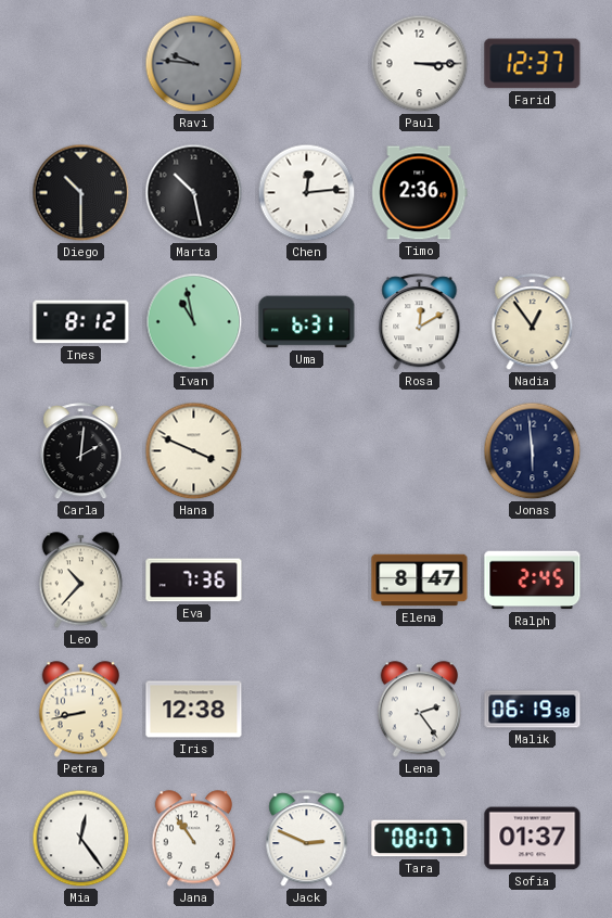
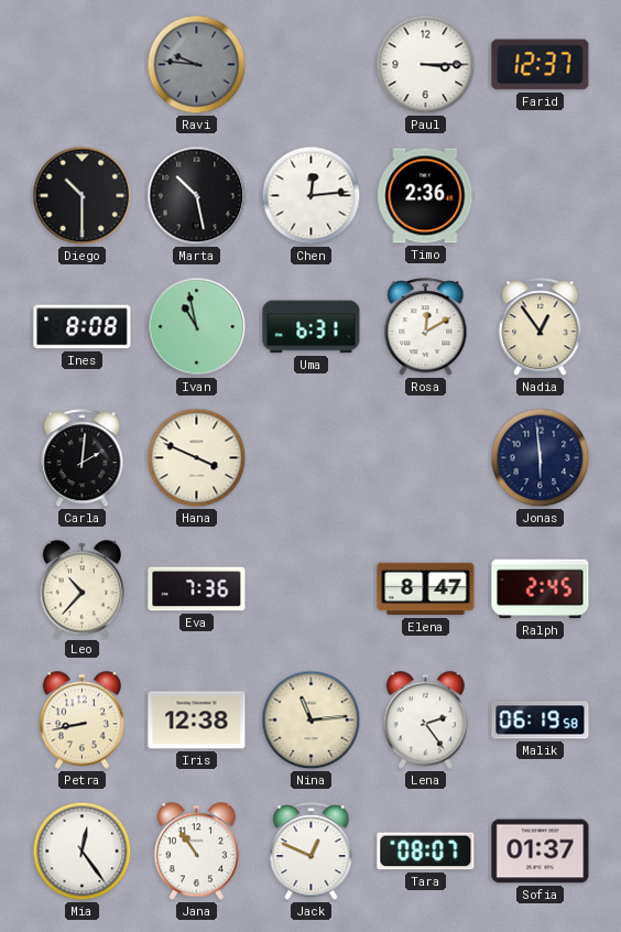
Ines: 8:12 -> 8:08
Nina: none -> 11:14
Jack: 2:49 -> 12:49
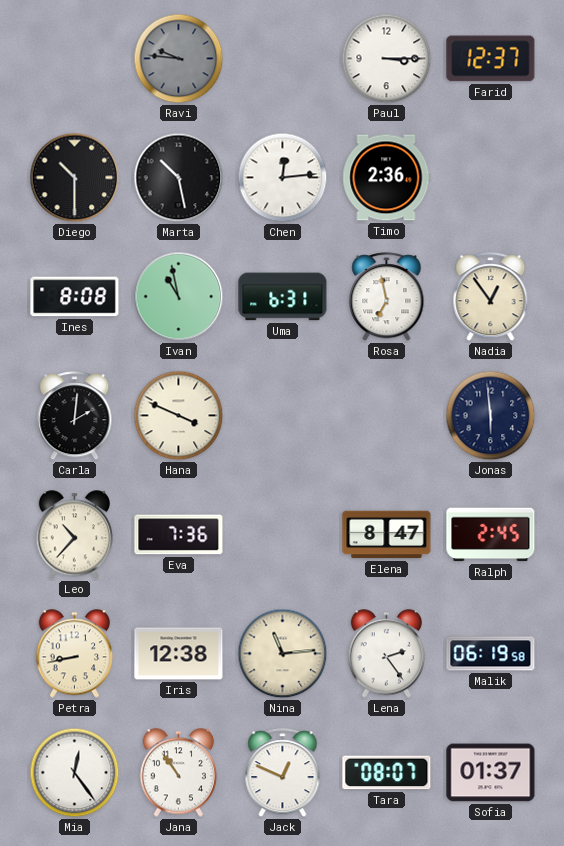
Rosa: 12:10 -> 6:58
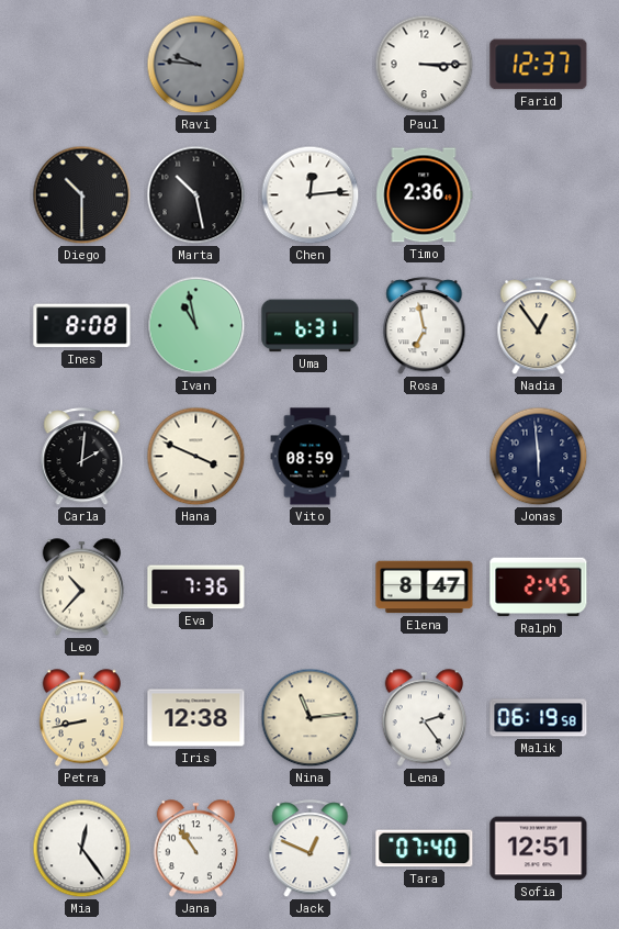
Vito: none -> 08:59
Tara: 08:07 -> 07:40
Sofia: 01:37 -> 12:51
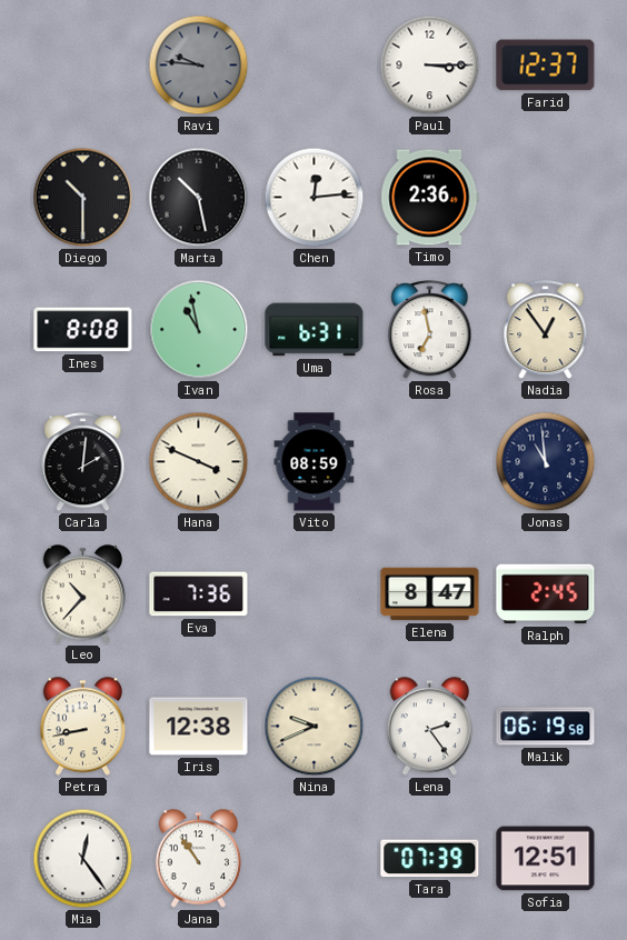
Jonas: 5:59 -> 10:59
Nina: 11:14 -> 9:41
Jack: 12:49 -> none
Tara: 07:40 -> 07:39
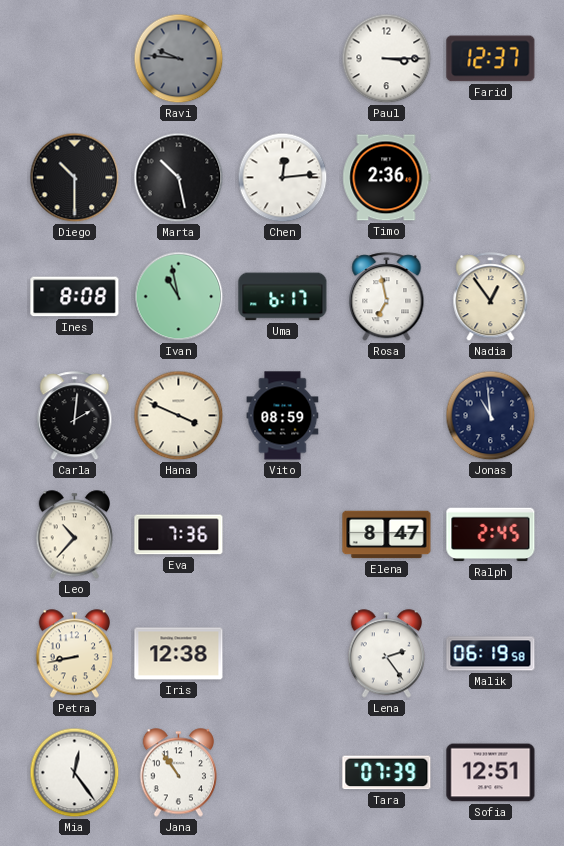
Uma: 6:31 -> 6:17
Nina: 9:41 -> none
